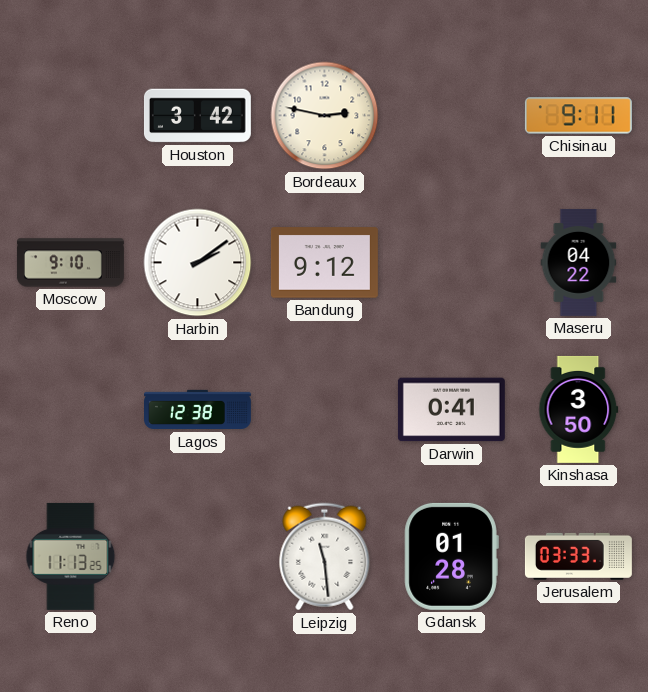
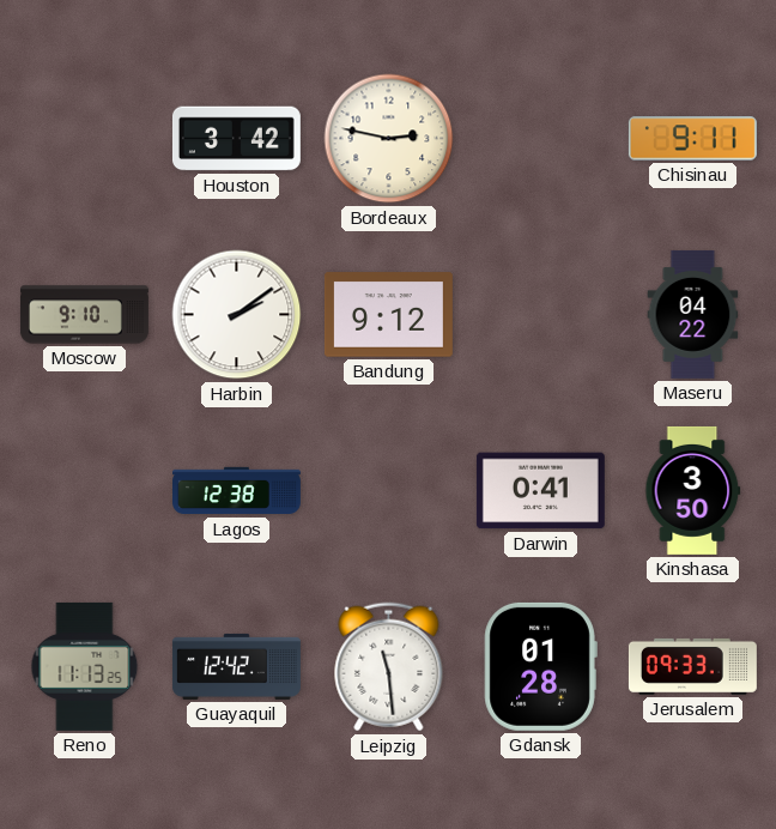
Guayaquil: none -> 12:42
Jerusalem: 03:33 -> 09:33
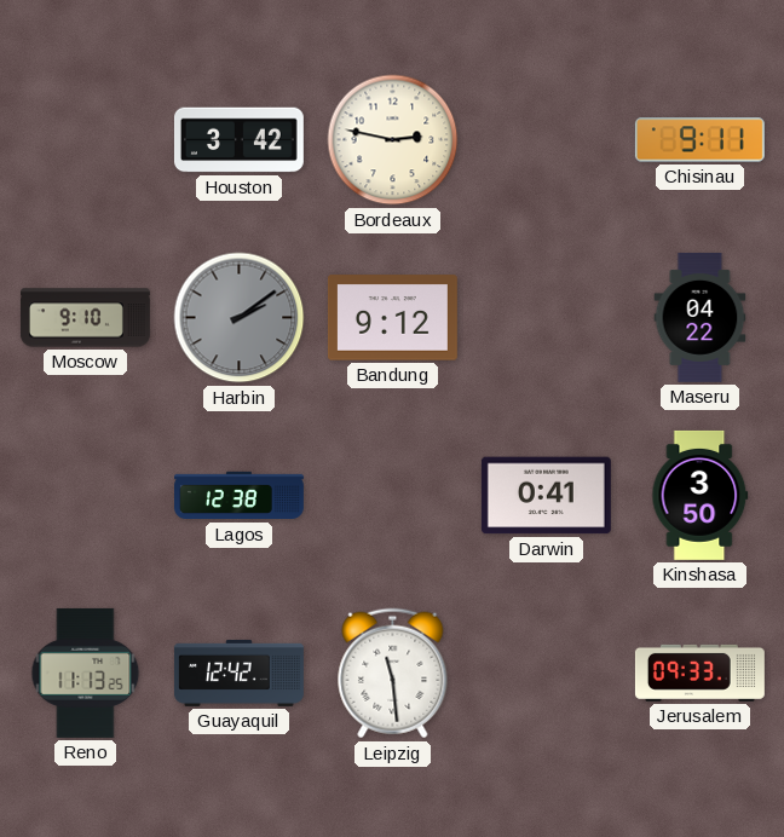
Harbin dial: white -> grey
Gdansk: 01:28 -> none
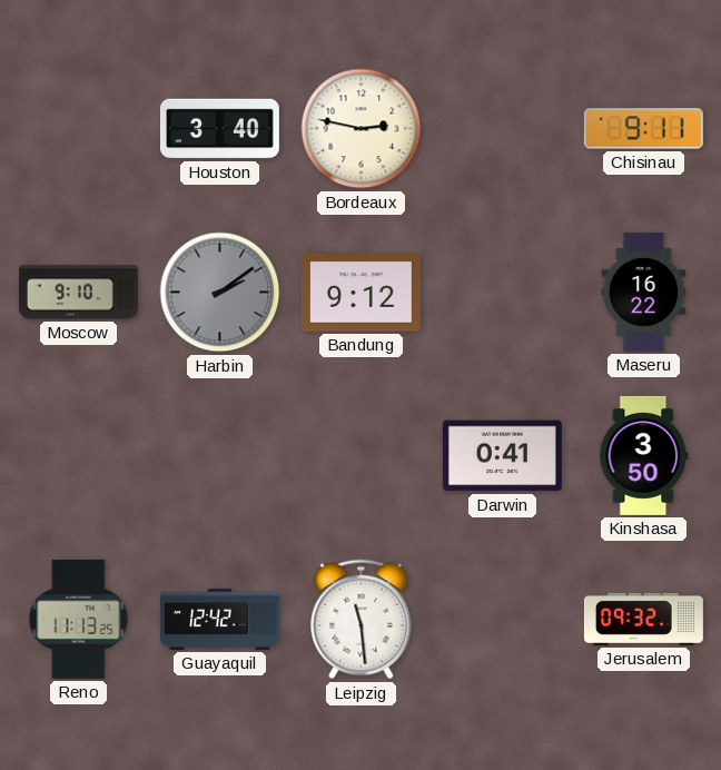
Houston: 3:42 -> 3:40
Maseru: 04:22 -> 16:22
Lagos: 12:38 -> none
Jerusalem: 09:33 -> 09:32
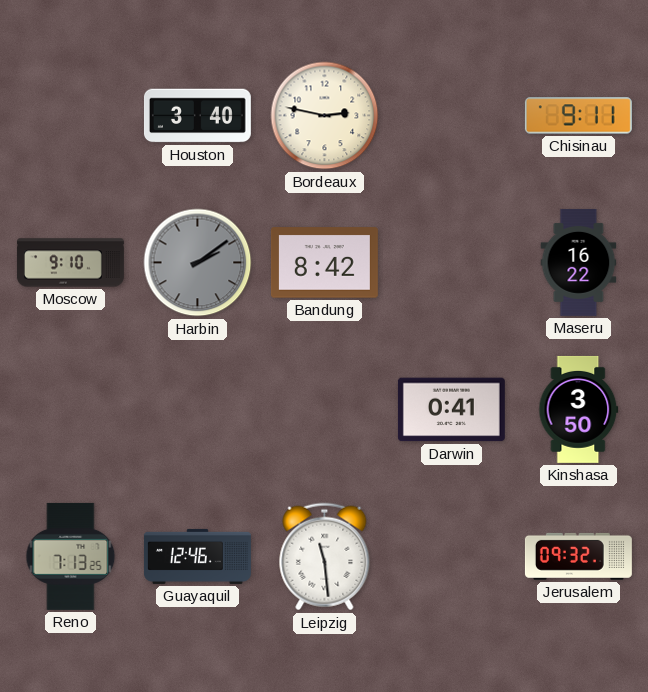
Bandung: 9:12 -> 8:42
Reno: 11:13 -> 7:13
Guayaquil: 12:42 -> 12:46
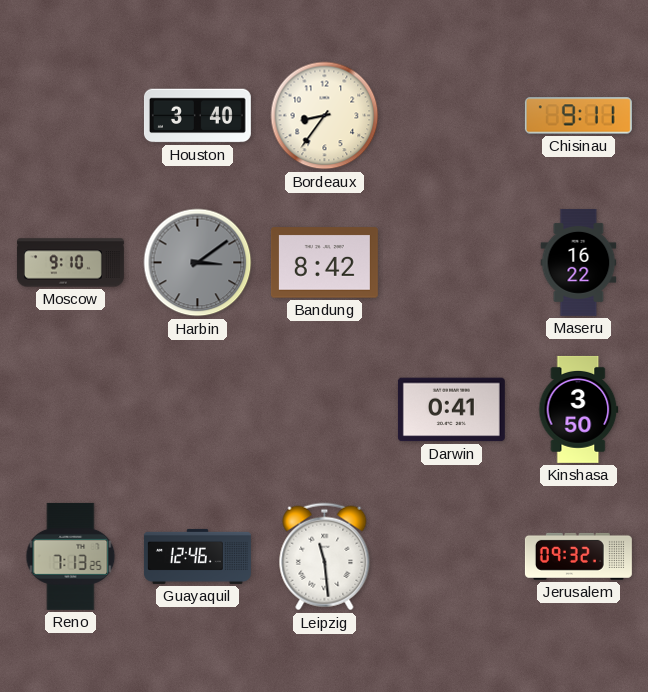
Bordeaux: 2:47 -> 8:36
Harbin: 2:09 -> 3:09
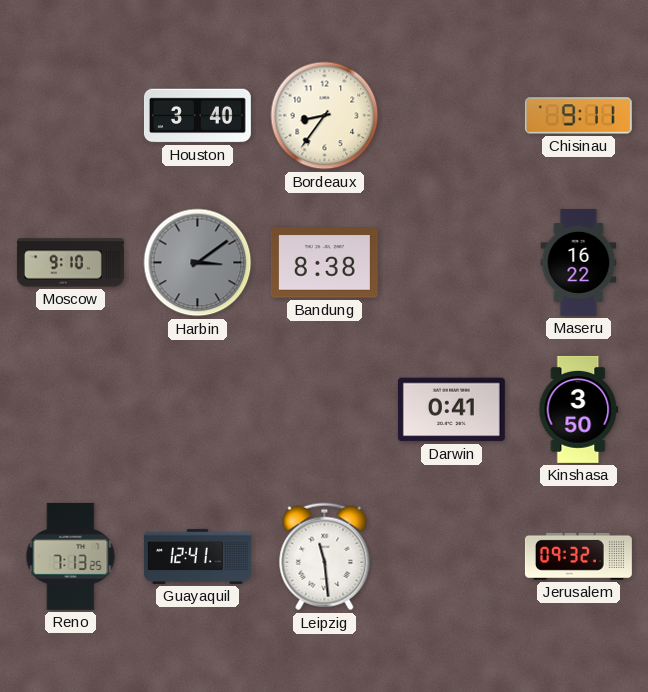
Bandung: 8:42 -> 8:38
Guayaquil: 12:46 -> 12:41
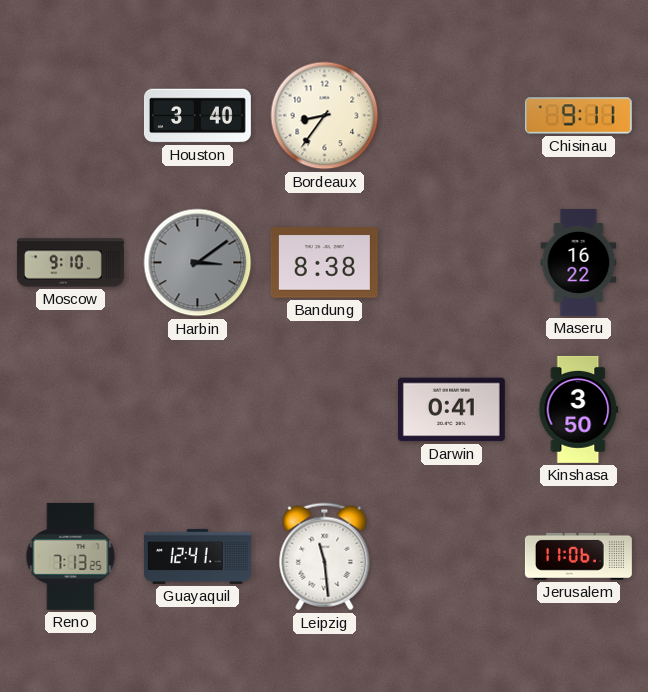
Jerusalem: 09:32 -> 11:06
